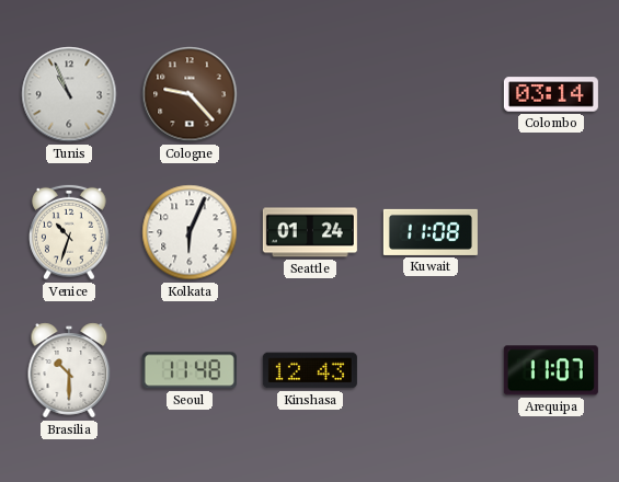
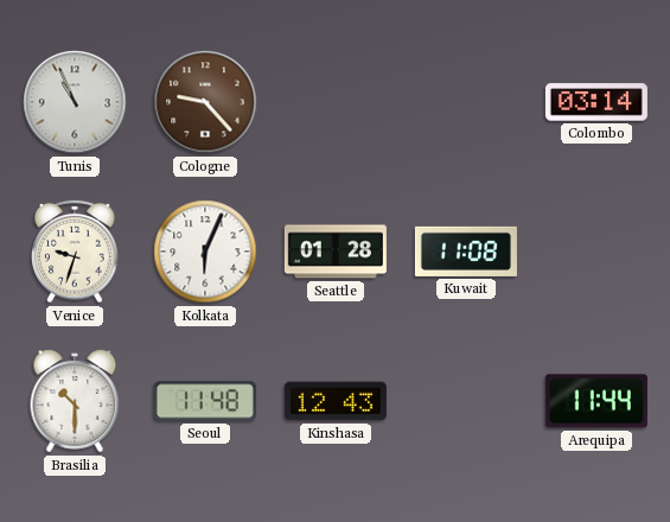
Venice: 10:33 -> 9:33
Seattle: 01:24 -> 01:28
Arequipa: 11:07 -> 11:44
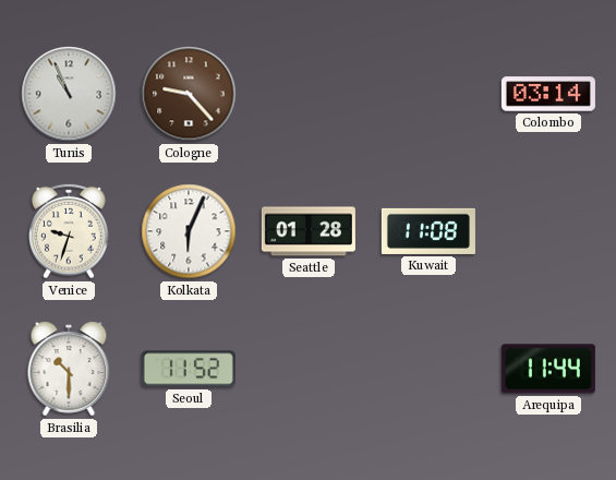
Seoul: 11:48 -> 11:52
Kinshasa: 12:43 -> none
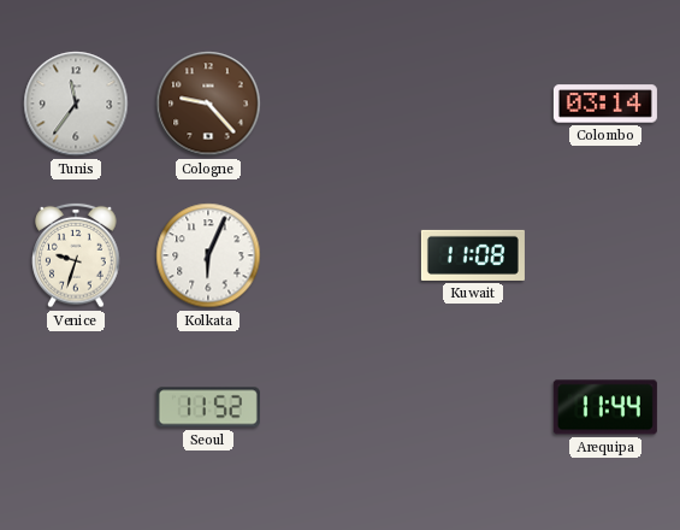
Tunis: 10:56 -> 11:36
Seattle: 01:28 -> none
Brasilia: 10:30 -> none
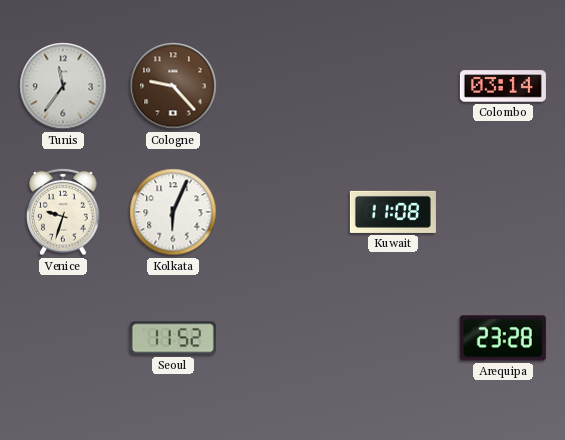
Arequipa: 11:44 -> 23:28
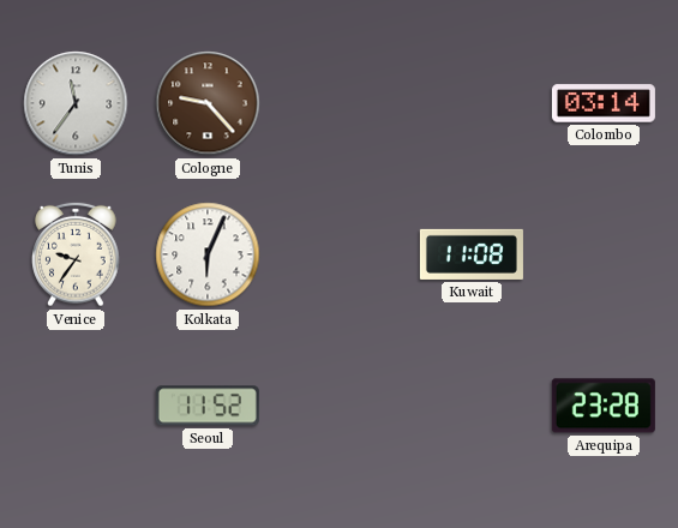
Venice: 9:33 -> 9:36
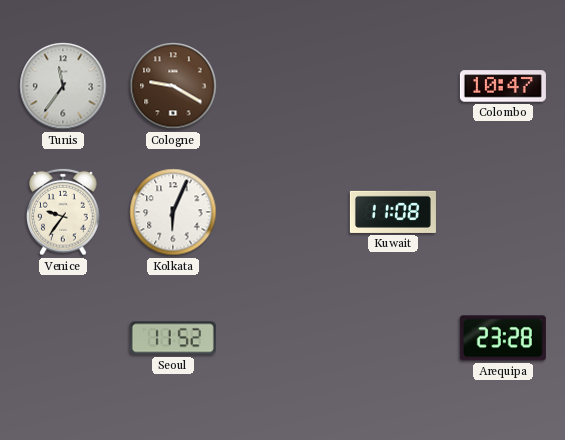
Cologne: 9:23 -> 9:20
Colombo: 03:14 -> 10:47
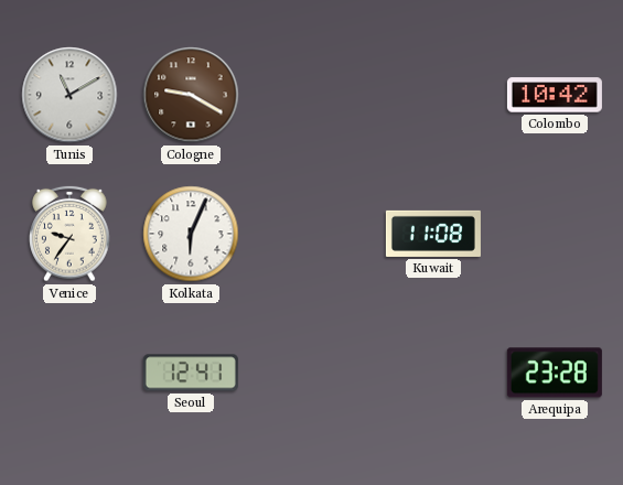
Tunis: 11:36 -> 11:10
Colombo: 10:47 -> 10:42
Seoul: 11:52 -> 12:41
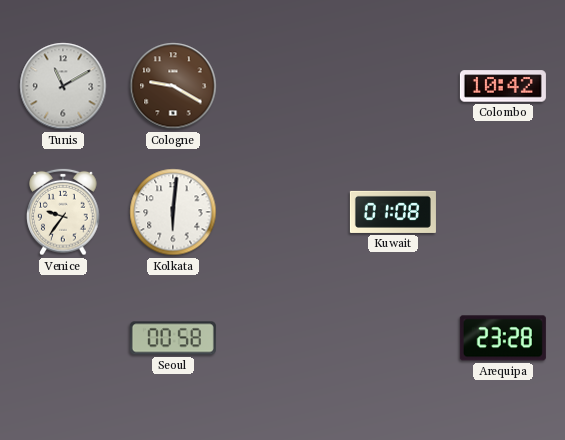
Kolkata: 6:04 -> 6:01
Kuwait: 11:08 -> 01:08
Seoul: 12:41 -> 00:58
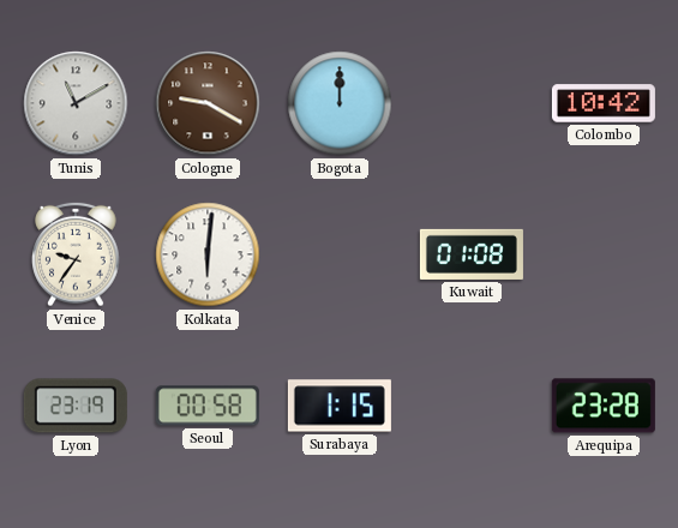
Bogota: none -> 12:00
Lyon: none -> 23:19
Surabaya: none -> 1:15
